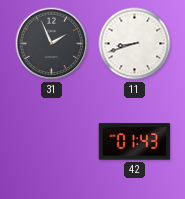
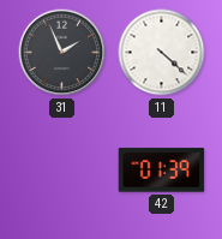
11: 8:42 -> 4:22
42: 01:43 -> 01:39
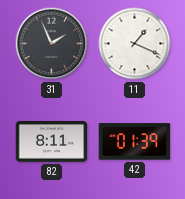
11: 4:22 -> 1:19
82: none -> 8:11
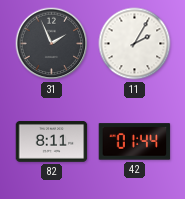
11: 1:19 -> 2:05
42: 01:39 -> 01:44
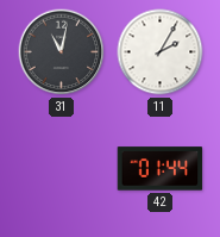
31: 1:56 -> 11:02
82: 8:11 -> none
